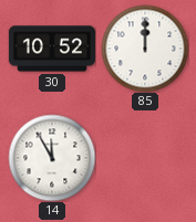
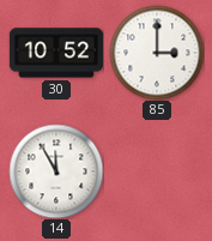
85: 12:00 -> 3:00
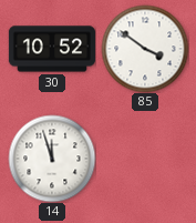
85: 3:00 -> 3:51
14: 11:55 -> 11:57
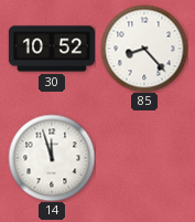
85: 3:51 -> 8:23
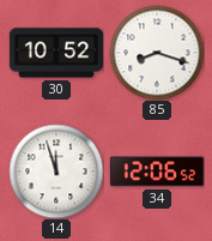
85: 8:23 -> 8:18
34: none -> 12:06
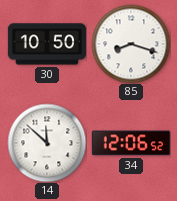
30: 10:52 -> 10:50
14: 11:57 -> 11:52
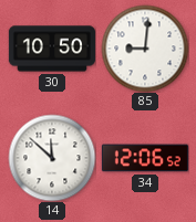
85: 8:18 -> 9:01
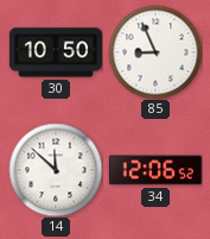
85: 9:01 -> 8:56
